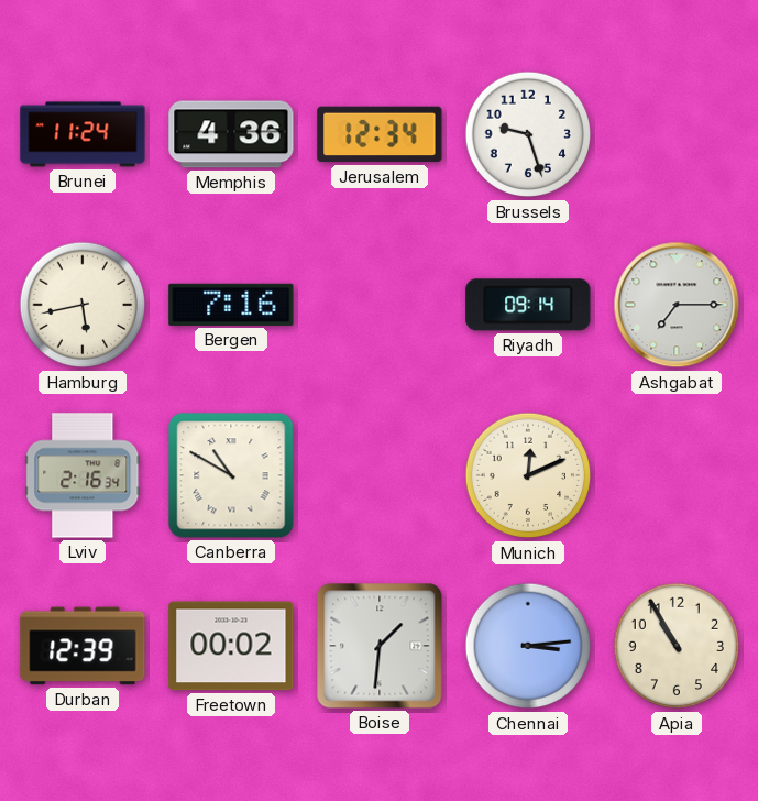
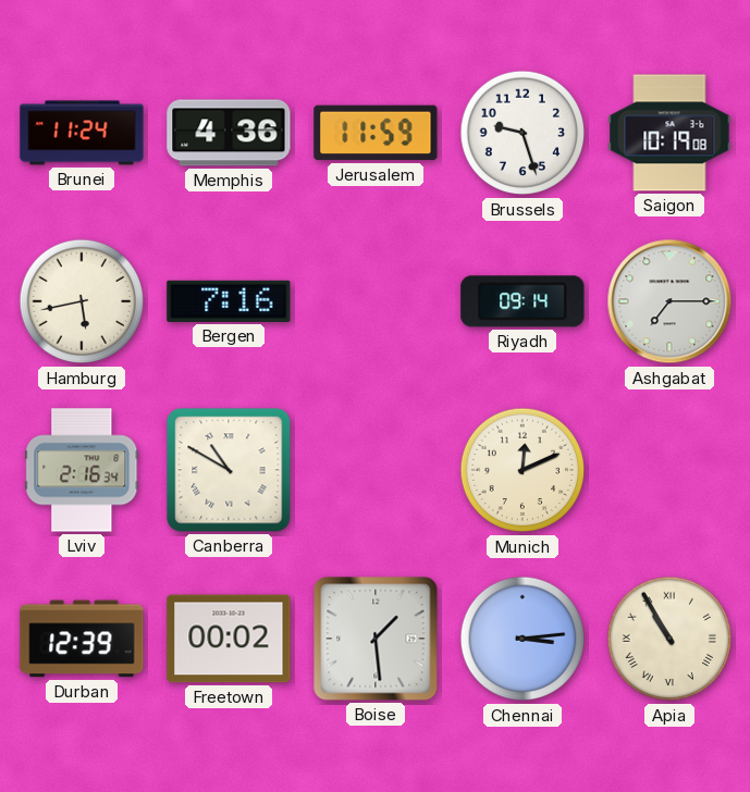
Jerusalem: 12:34 -> 11:59
Saigon: none -> 10:19
Boise: 1:31 -> 1:29
Apia numerals: Arabic -> Roman
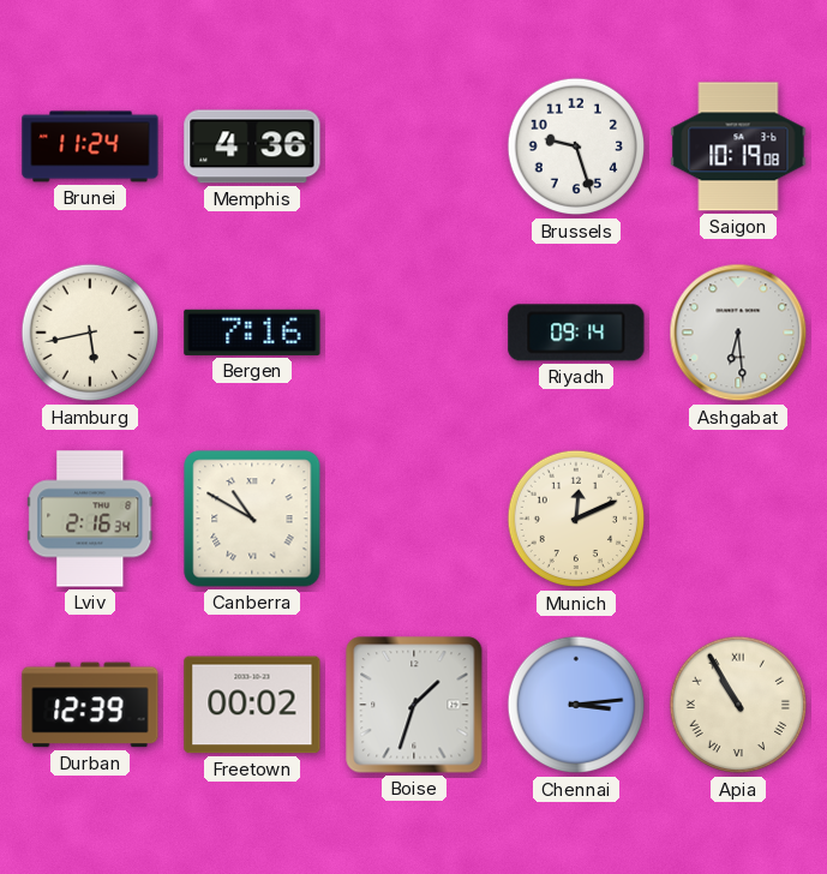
Jerusalem: 11:59 -> none
Ashgabat: 7:15 -> 6:29
Boise: 1:29 -> 1:33
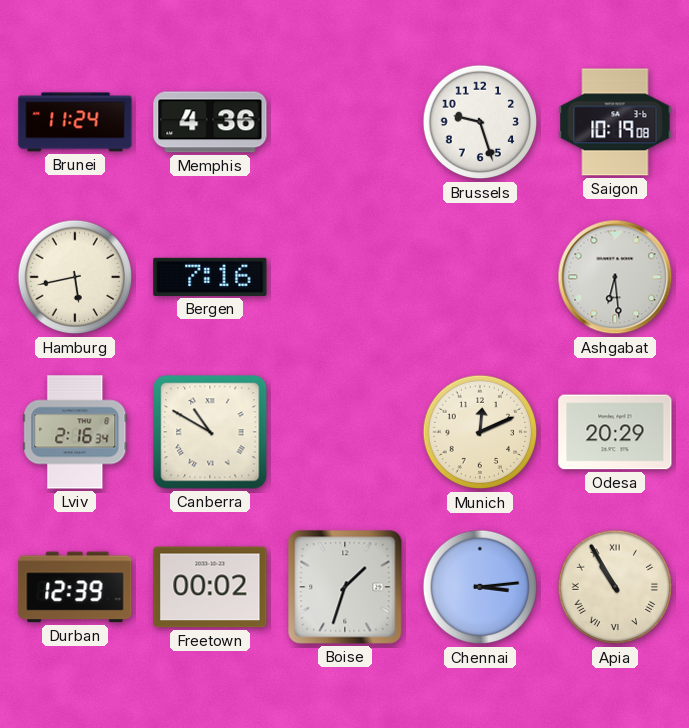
Riyadh: 09:14 -> none
Odesa: none -> 20:29
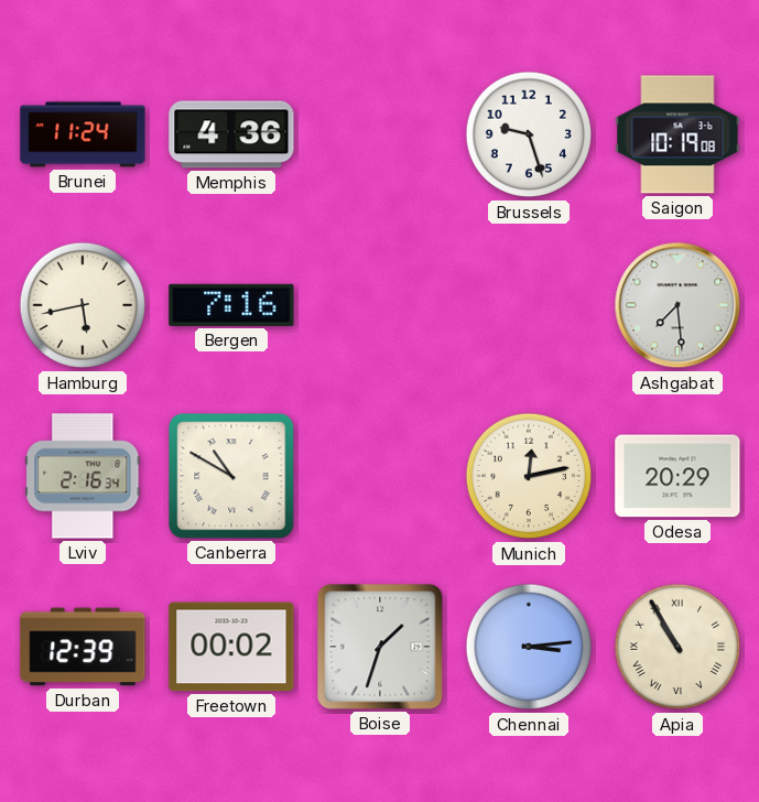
Ashgabat: 6:29 -> 7:29
Munich: 12:11 -> 12:13
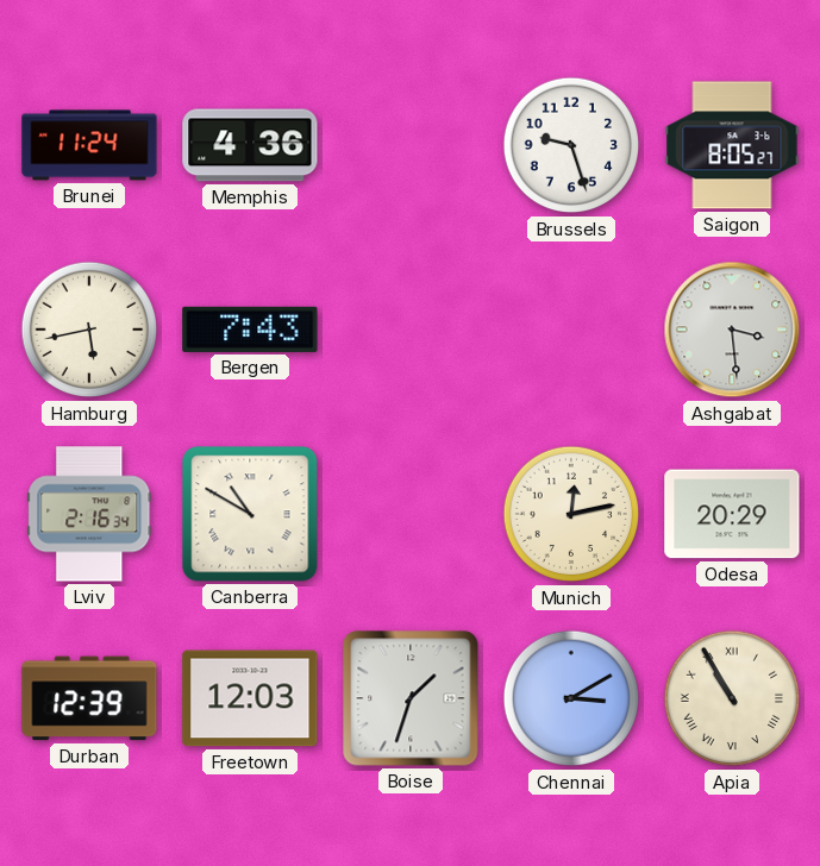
Saigon: 10:19 -> 8:05
Bergen: 7:16 -> 7:43
Ashgabat: 7:29 -> 3:29
Freetown: 00:02 -> 12:03
Chennai: 3:14 -> 3:10
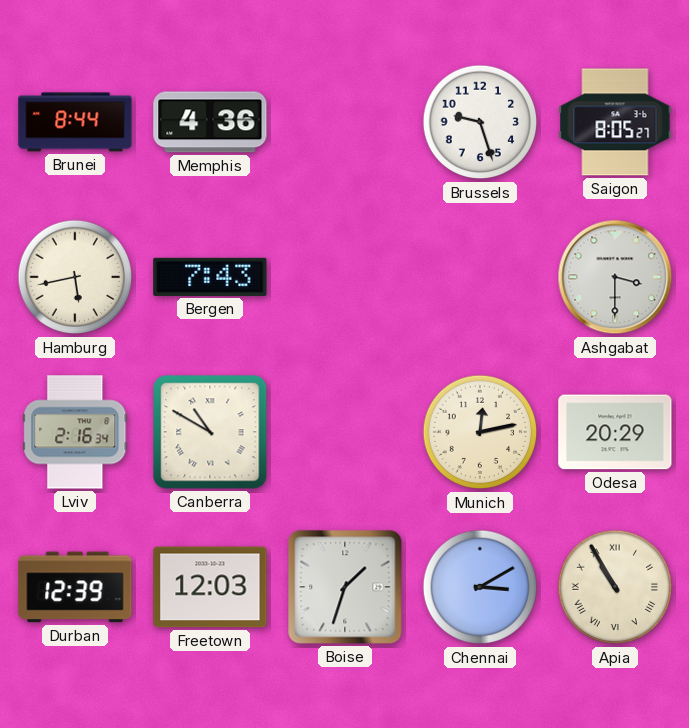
Brunei: 11:24 -> 8:44
Ashgabat: 3:29 -> 3:30
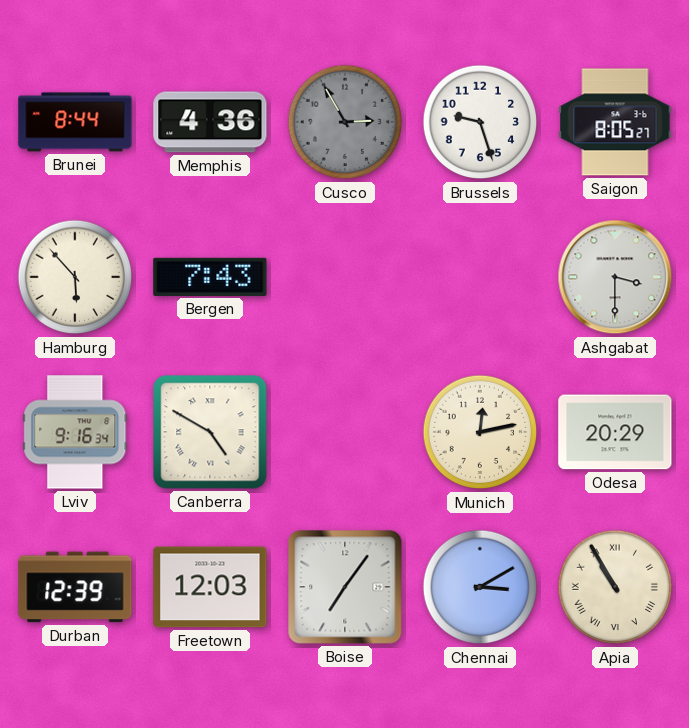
Cusco: none -> 2:55
Hamburg: 5:43 -> 5:53
Lviv: 2:16 -> 9:16
Canberra: 10:50 -> 4:50
Boise: 1:33 -> 7:06
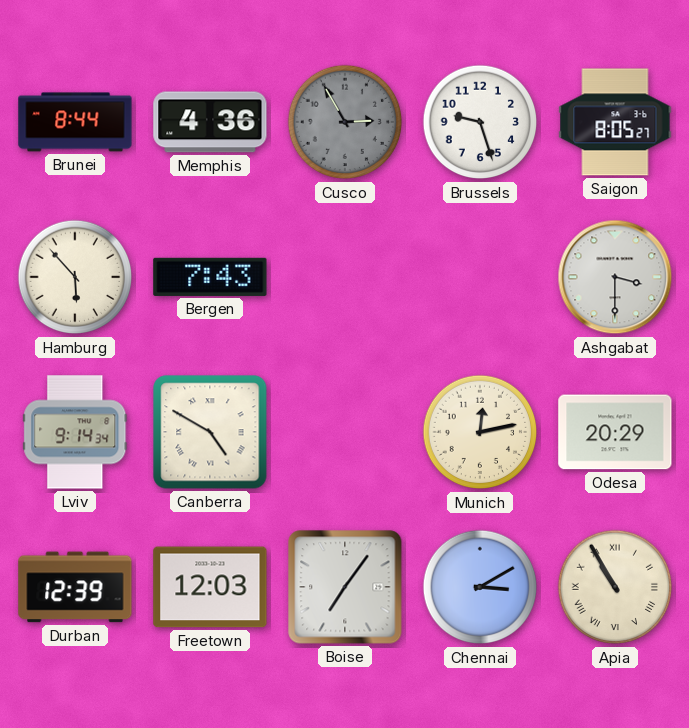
Lviv: 9:16 -> 9:14
